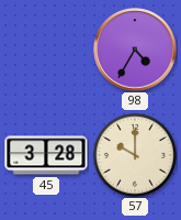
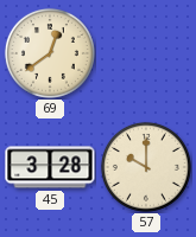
69: none -> 12:39
98: 4:35 -> none
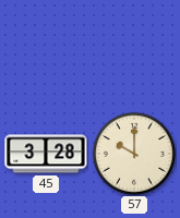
69: 12:39 -> none
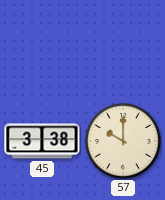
45: 3:28 -> 3:38
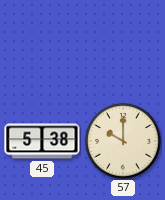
45: 3:38 -> 5:38
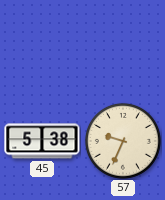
57: 10:00 -> 9:34
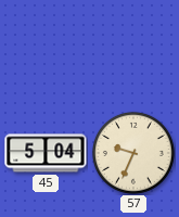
45: 5:38 -> 5:04
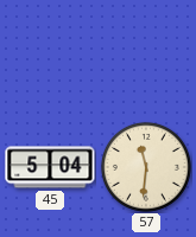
57: 9:34 -> 11:31
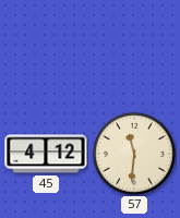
45: 5:04 -> 4:12
